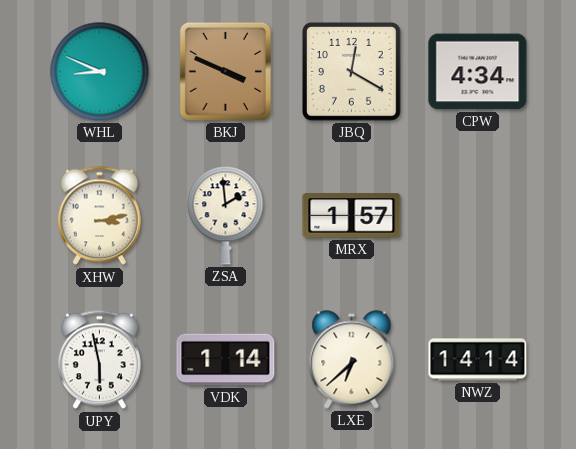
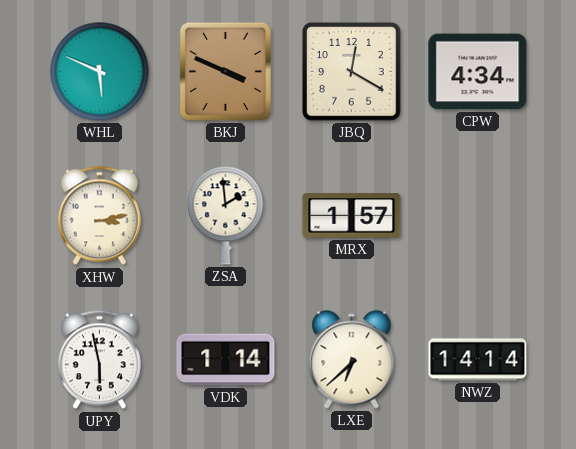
WHL: 8:49 -> 5:49
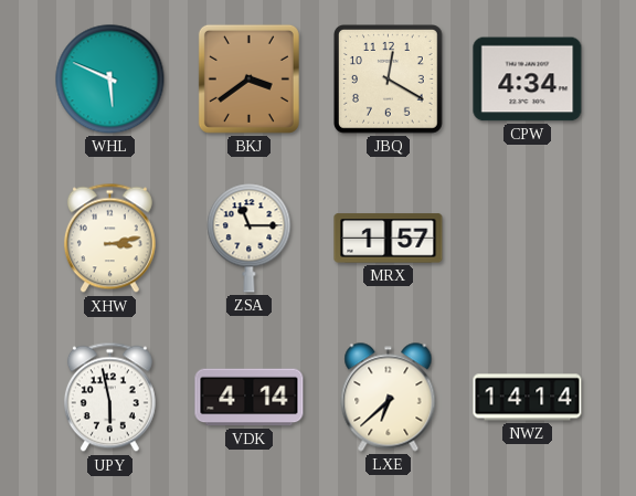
BKJ: 3:49 -> 3:39
ZSA: 1:59 -> 11:15
VDK: 1:14 -> 4:14
